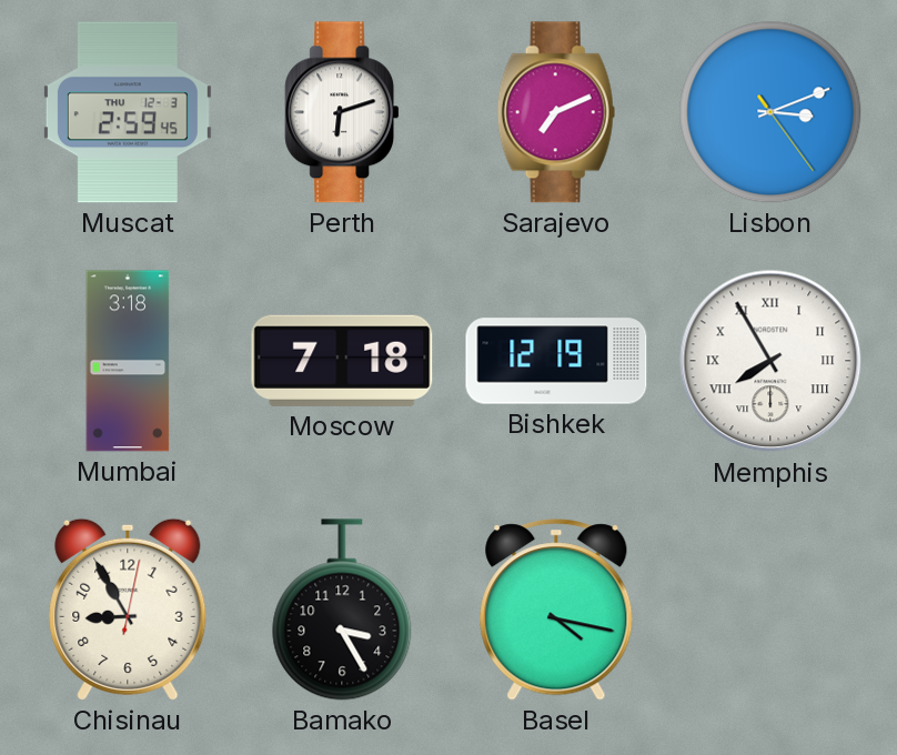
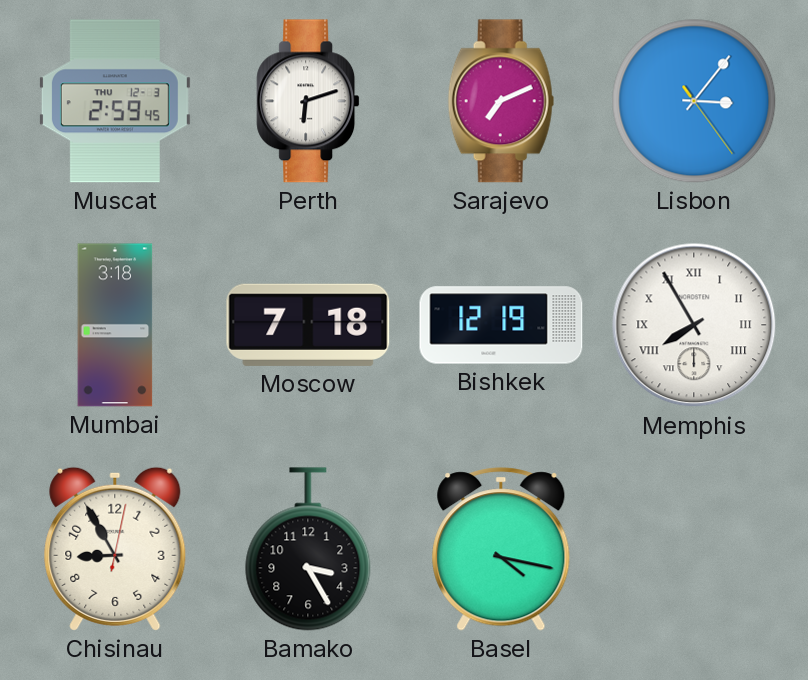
Lisbon: 3:11 -> 3:06
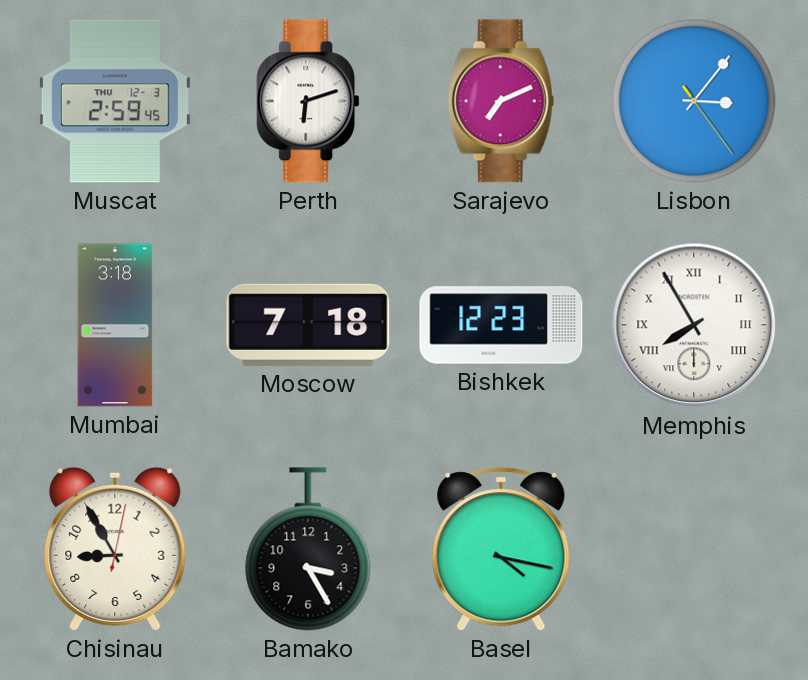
Bishkek: 12:19 -> 12:23
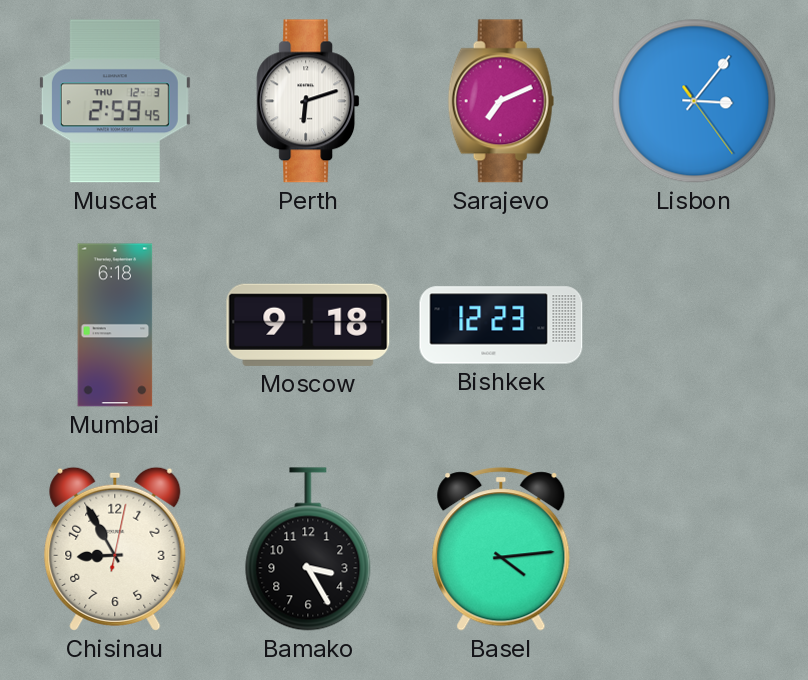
Mumbai: 3:18 -> 6:18
Moscow: 7:18 -> 9:18
Memphis: 7:55 -> none
Basel: 4:17 -> 4:14
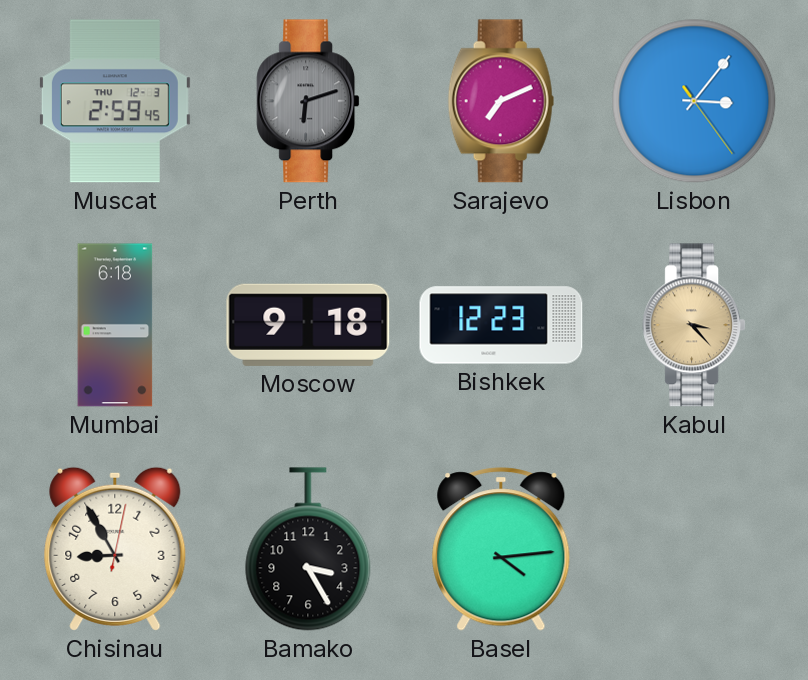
Perth dial: white -> grey
Kabul: none -> 3:23
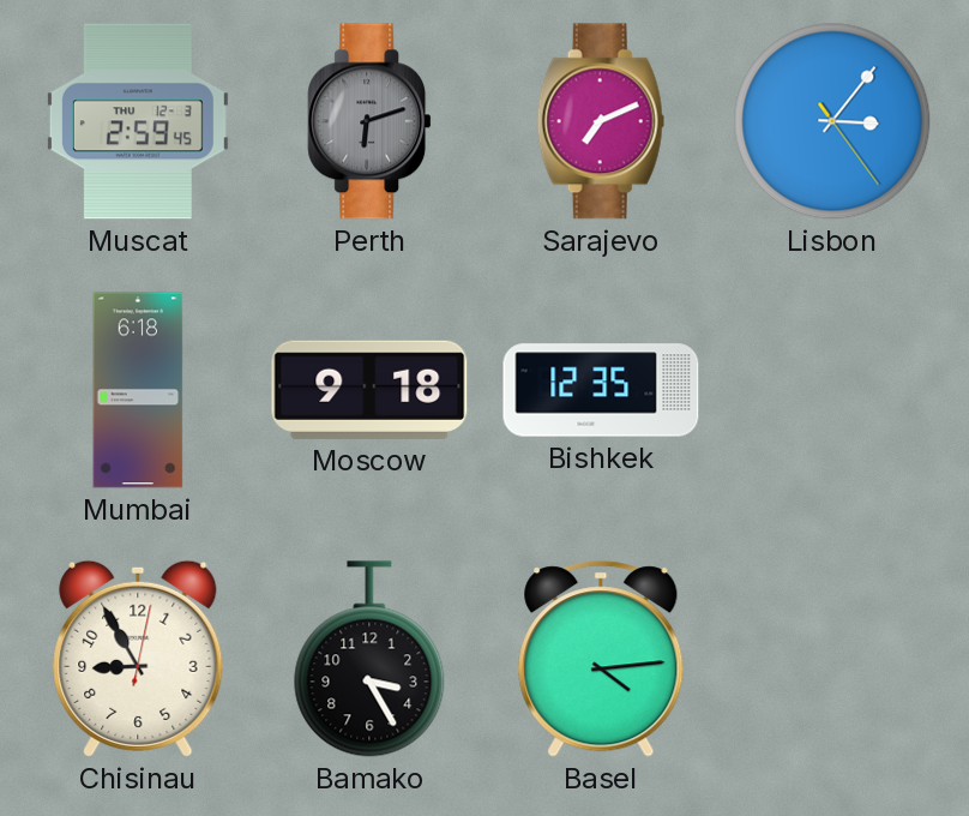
Bishkek: 12:23 -> 12:35
Kabul: 3:23 -> none
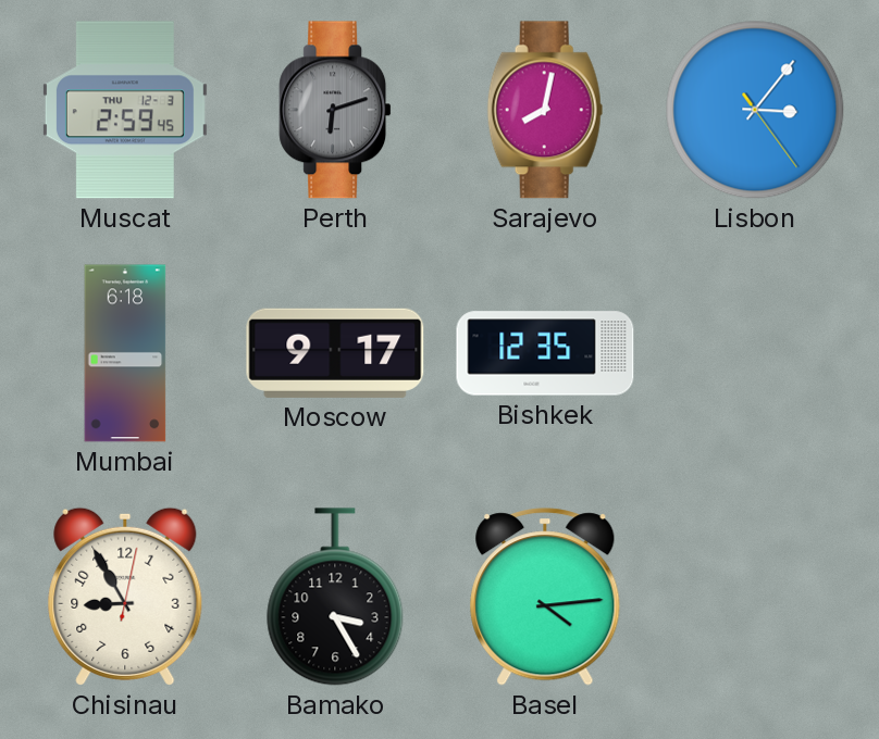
Sarajevo: 7:11 -> 8:02
Moscow: 9:18 -> 9:17
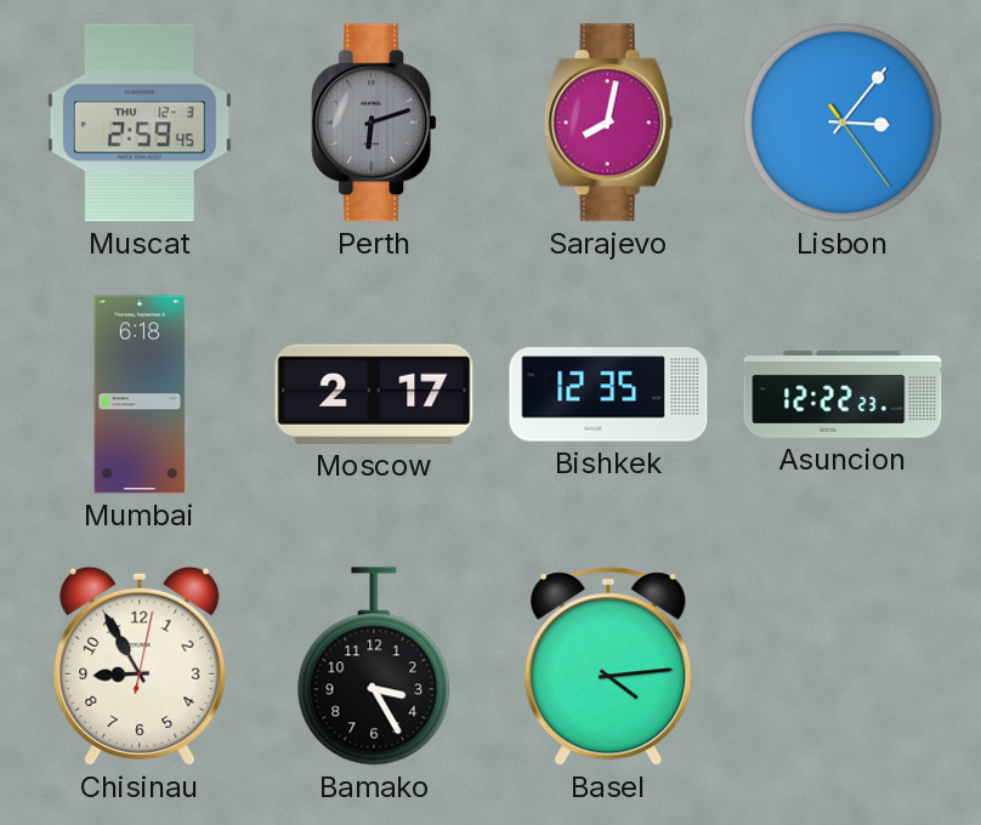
Moscow: 9:17 -> 2:17
Asuncion: none -> 12:22
